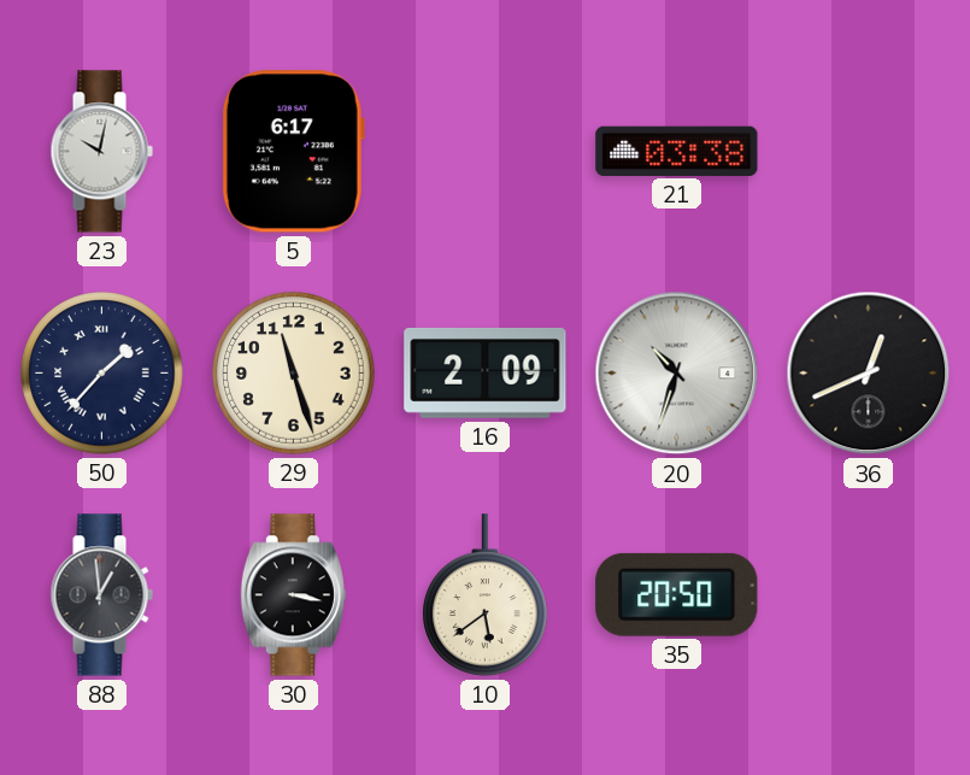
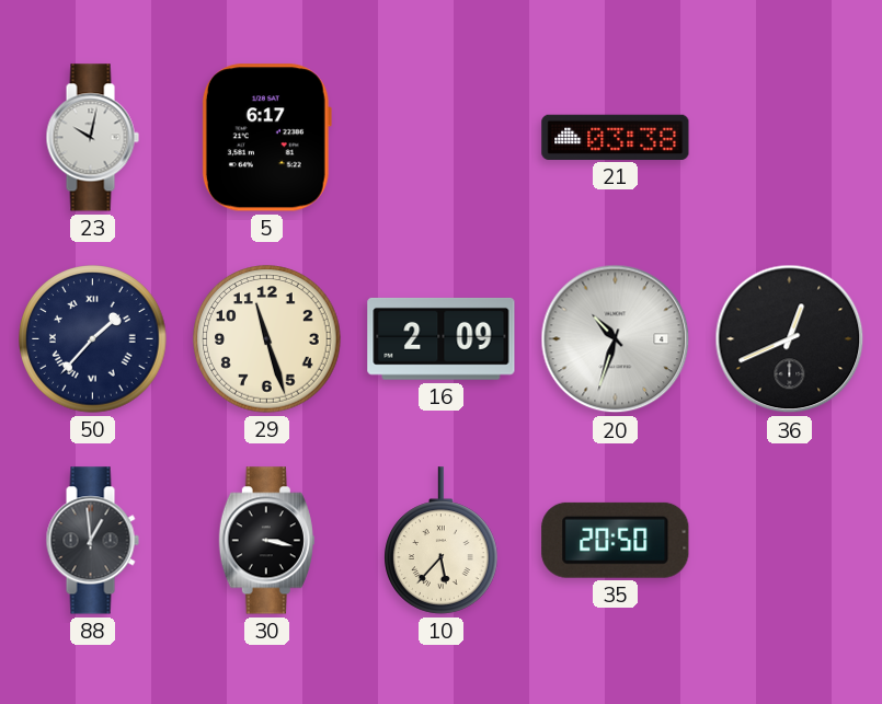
10: 5:39 -> 5:37
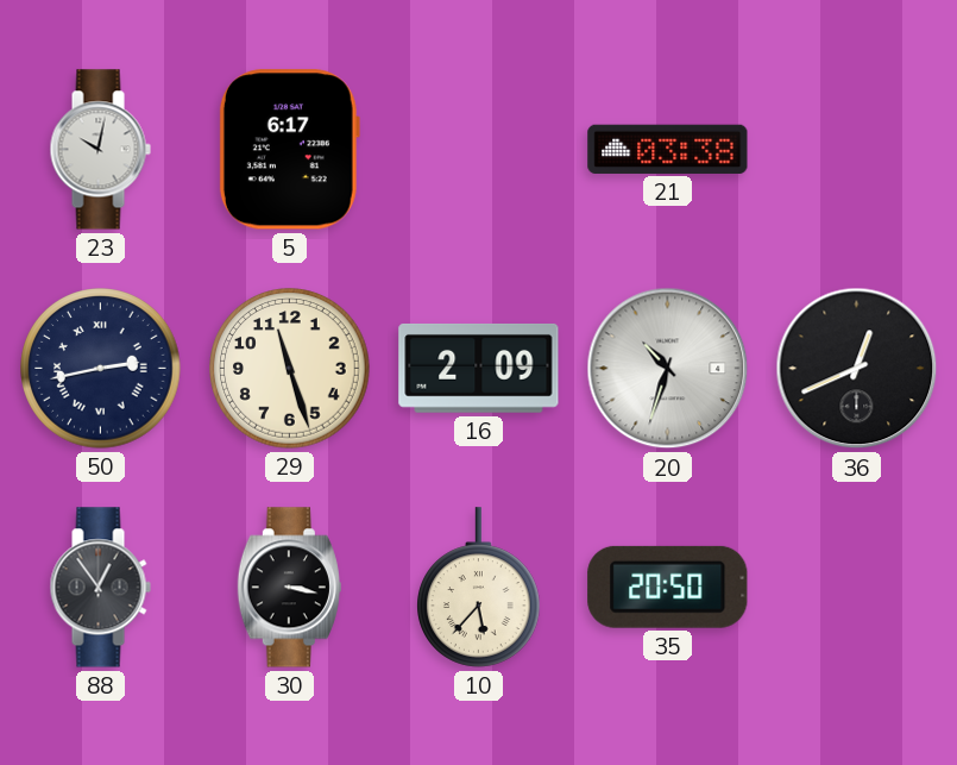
50: 1:37 -> 2:43
88: 12:59 -> 12:54
